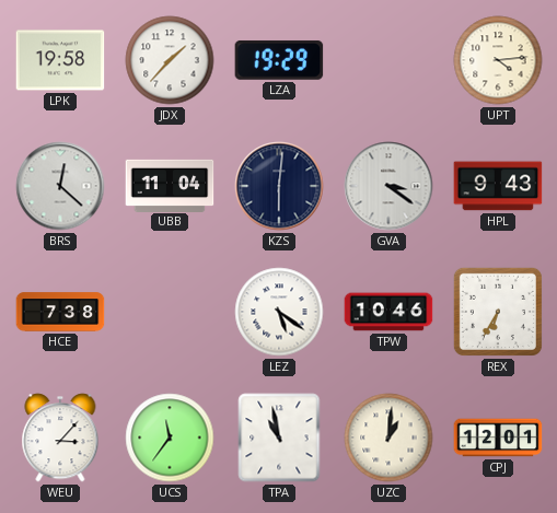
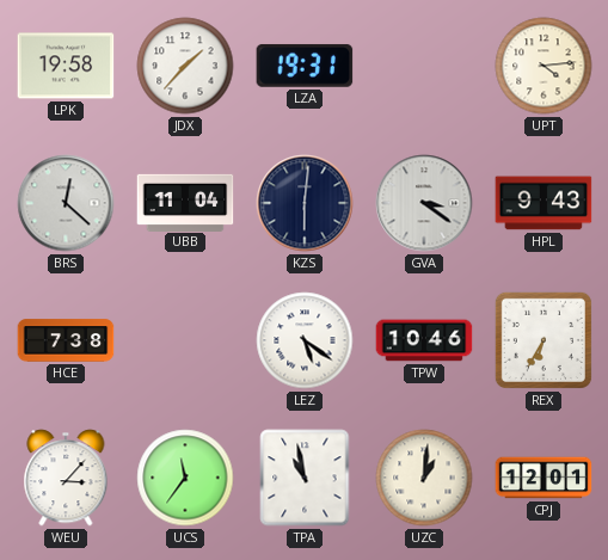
LZA: 19:29 -> 19:31
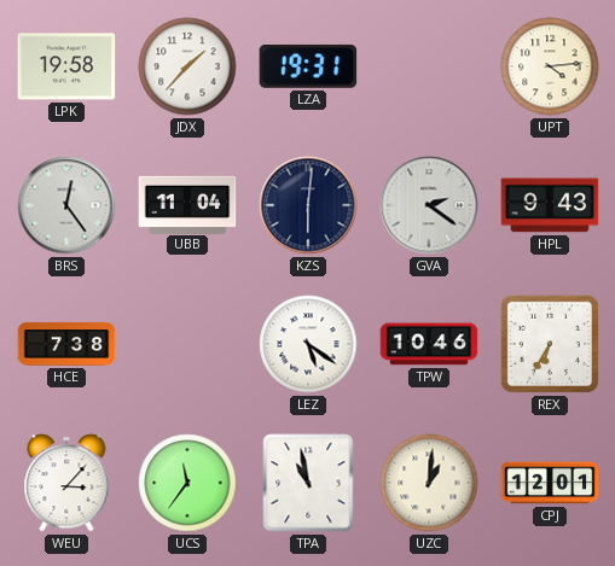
BRS: 12:22 -> 12:24
GVA: 3:21 -> 2:21
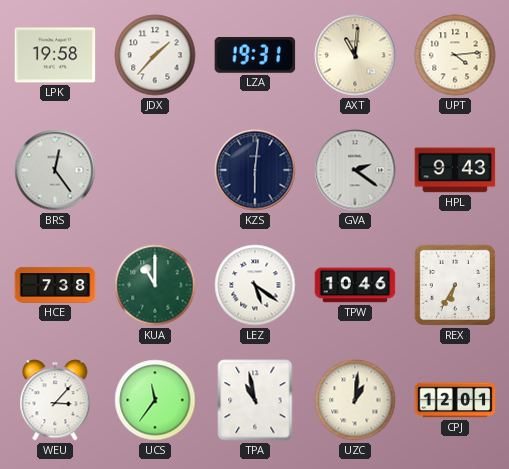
AXT: none -> 11:01
UBB: 11:04 -> none
KUA: none -> 11:00
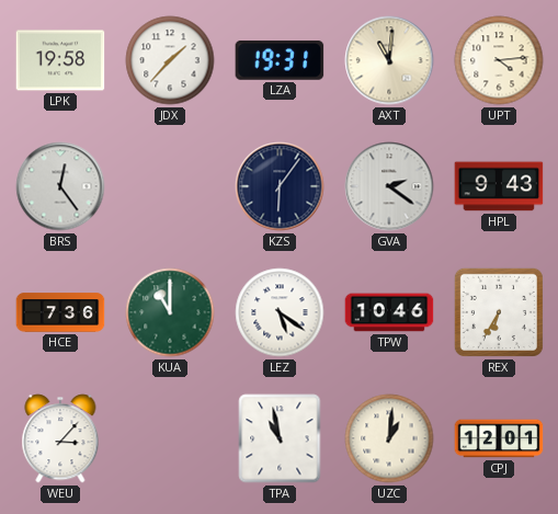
KZS: 6:01 -> 6:06
HCE: 7:38 -> 7:36
UCS: 11:36 -> none
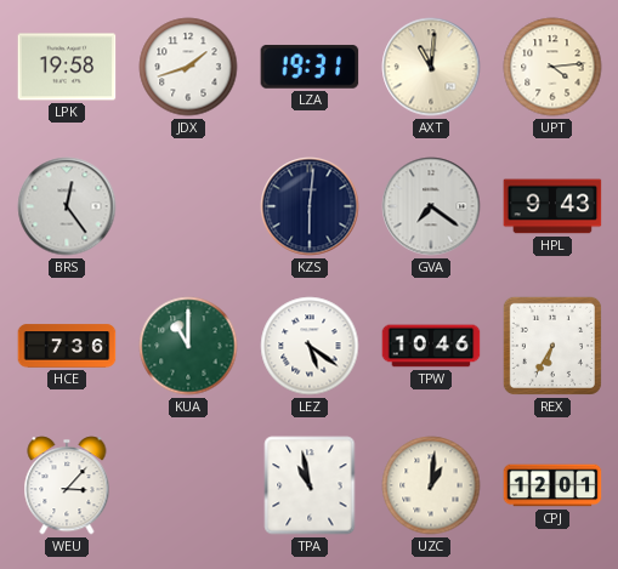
JDX: 1:37 -> 1:42
KZS: 6:06 -> 6:01
GVA: 2:21 -> 7:21
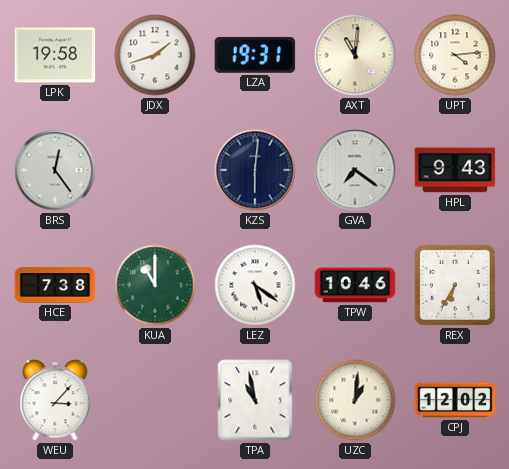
HCE: 7:36 -> 7:38
CPJ: 12:01 -> 12:02
